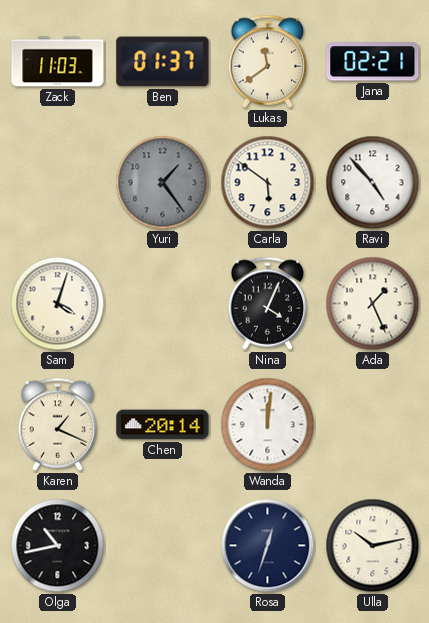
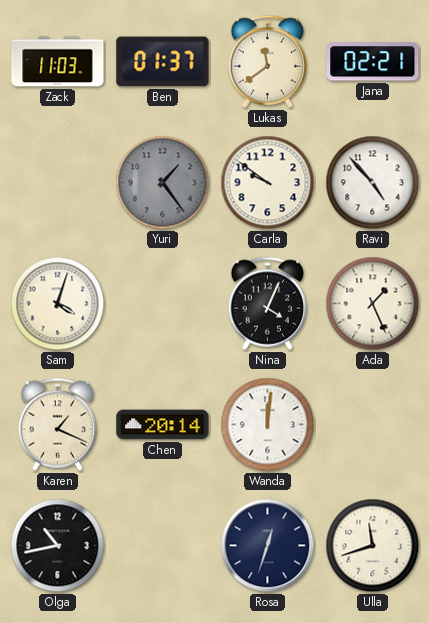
Carla: 5:51 -> 9:51
Ulla: 10:13 -> 11:42
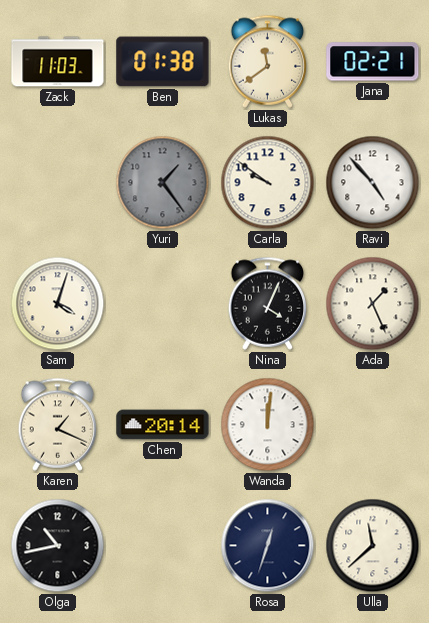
Ben: 01:37 -> 01:38
Ulla: 11:42 -> 11:38
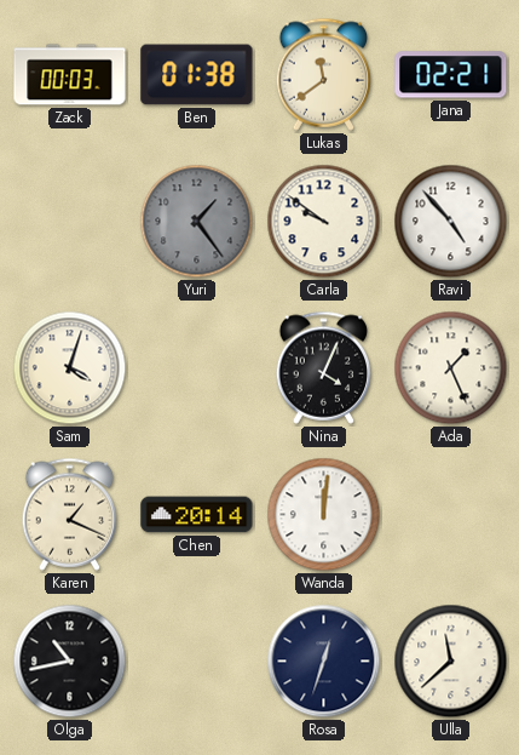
Zack: 11:03 -> 00:03
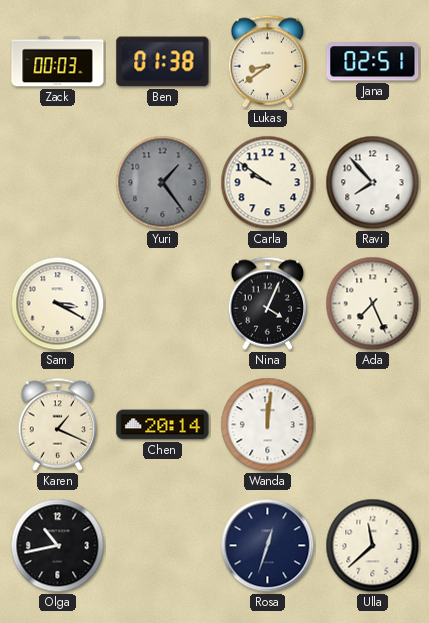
Lukas: 11:39 -> 8:39
Jana: 02:21 -> 02:51
Ravi: 4:53 -> 7:53
Sam: 4:03 -> 3:20
Ada: 1:26 -> 7:26
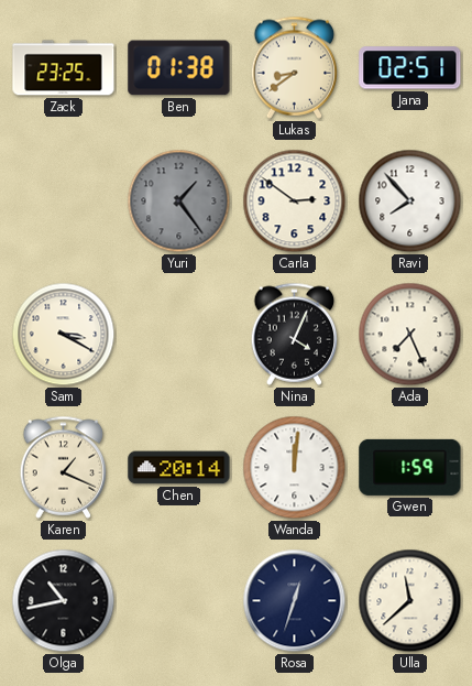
Zack: 00:03 -> 23:25
Carla: 9:51 -> 2:51
Gwen: none -> 1:59
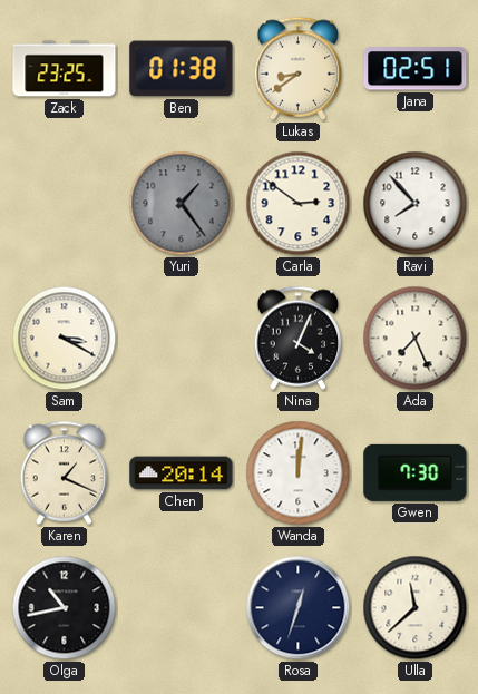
Gwen: 1:59 -> 7:30
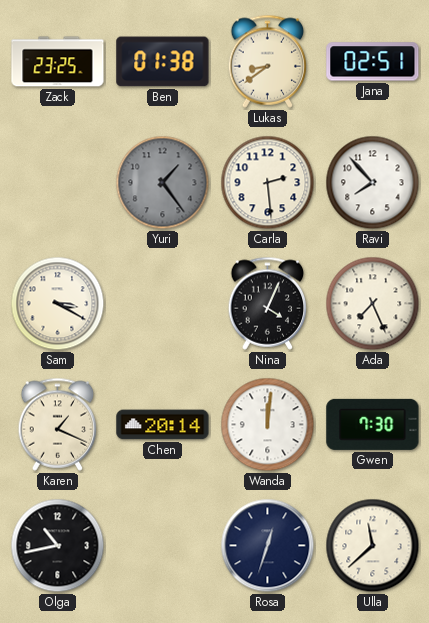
Carla: 2:51 -> 2:29
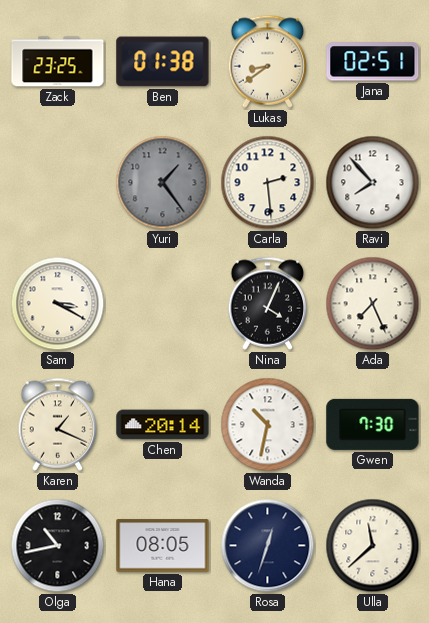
Wanda: 12:01 -> 10:32
Hana: none -> 08:05
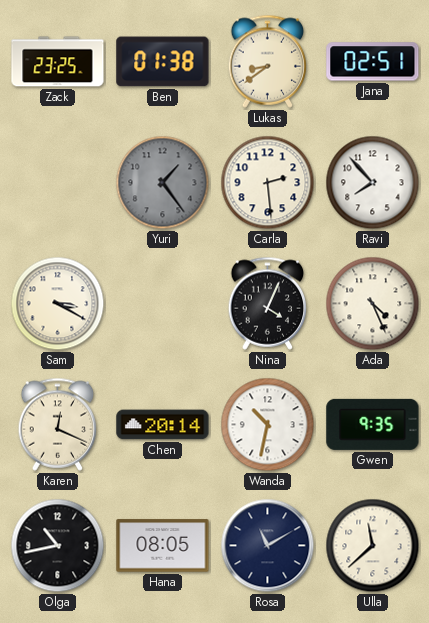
Ada: 7:26 -> 4:26
Karen: 1:19 -> 12:19
Gwen: 7:30 -> 9:35
Rosa: 12:33 -> 11:10
